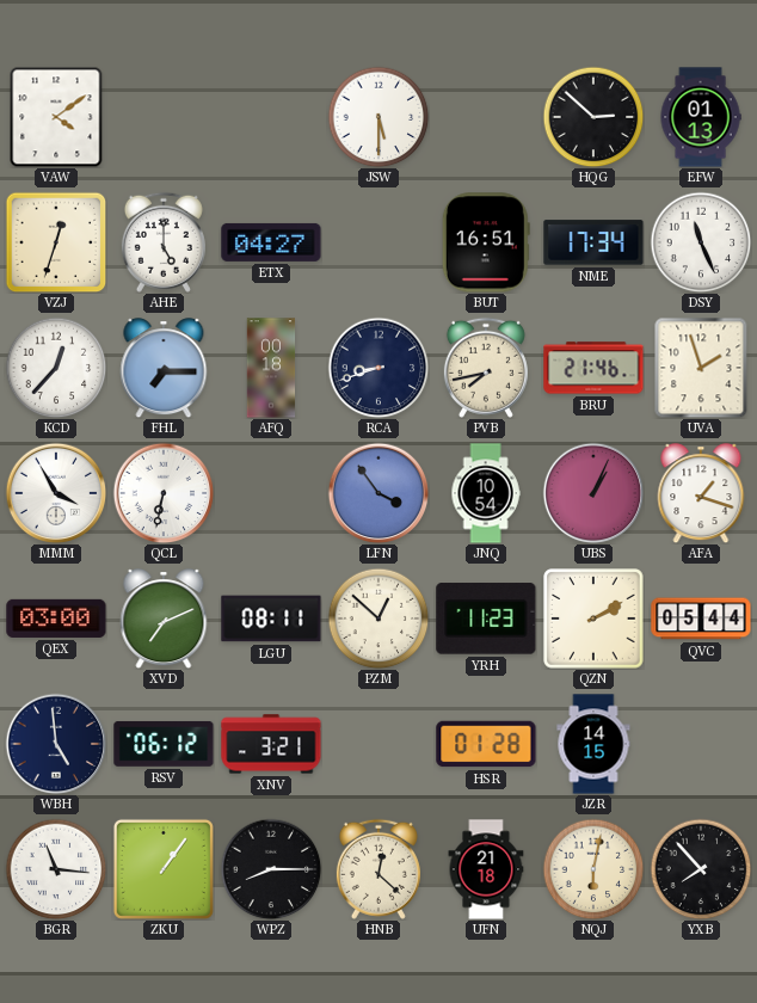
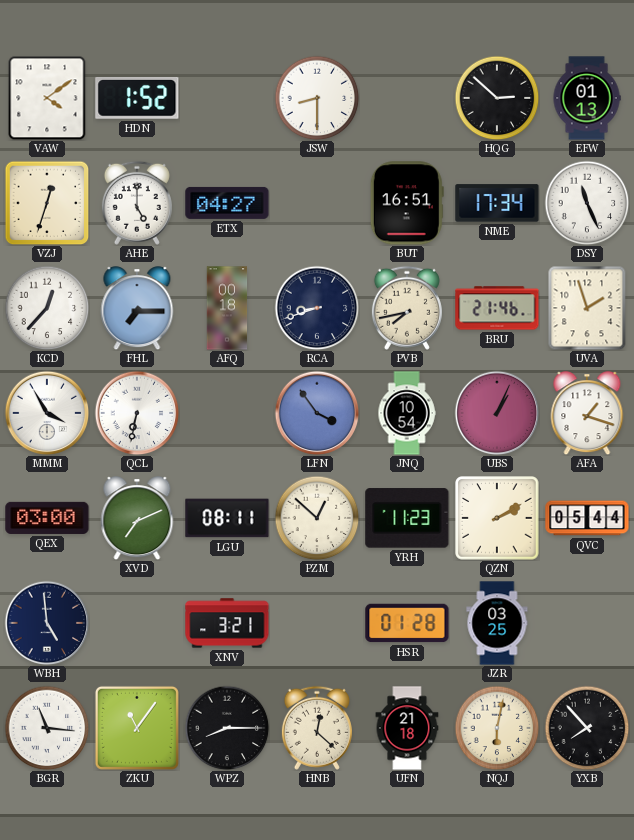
HDN: none -> 1:52
JSW: 5:30 -> 8:30
RSV: 06:12 -> none
JZR: 14:15 -> 03:25
ZKU: 1:06 -> 11:06
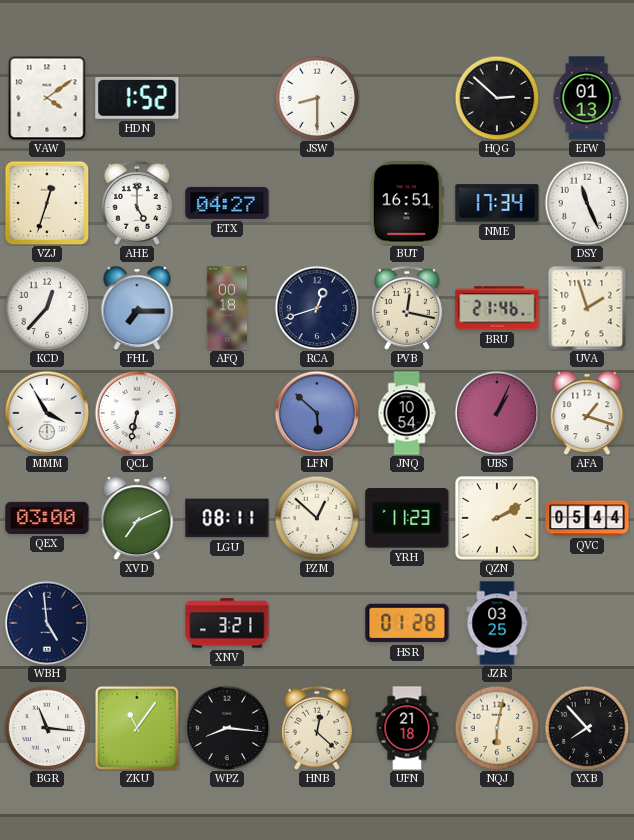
RCA: 8:42 -> 12:42
PVB: 7:43 -> 12:17
LFN: 3:54 -> 5:52
WPZ: 8:15 -> 8:16
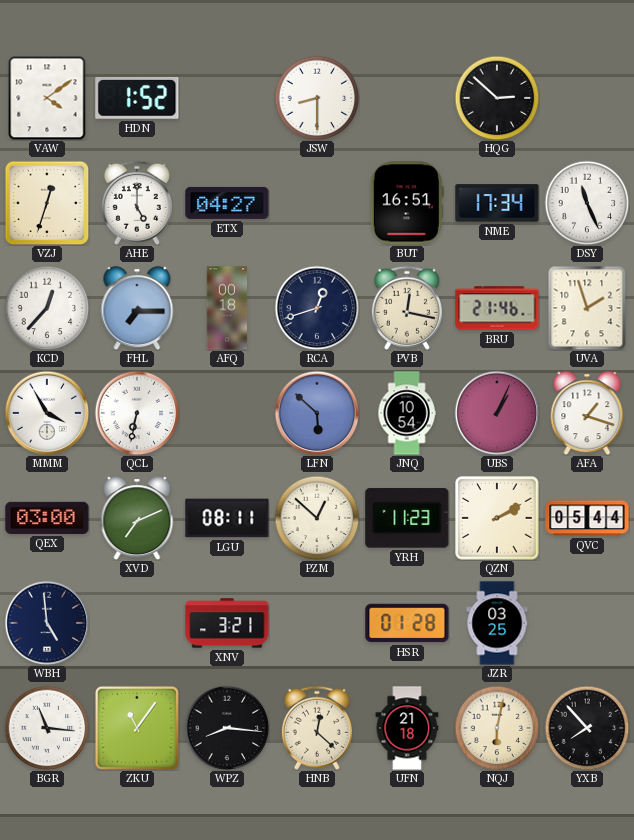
EFW: 01:13 -> none
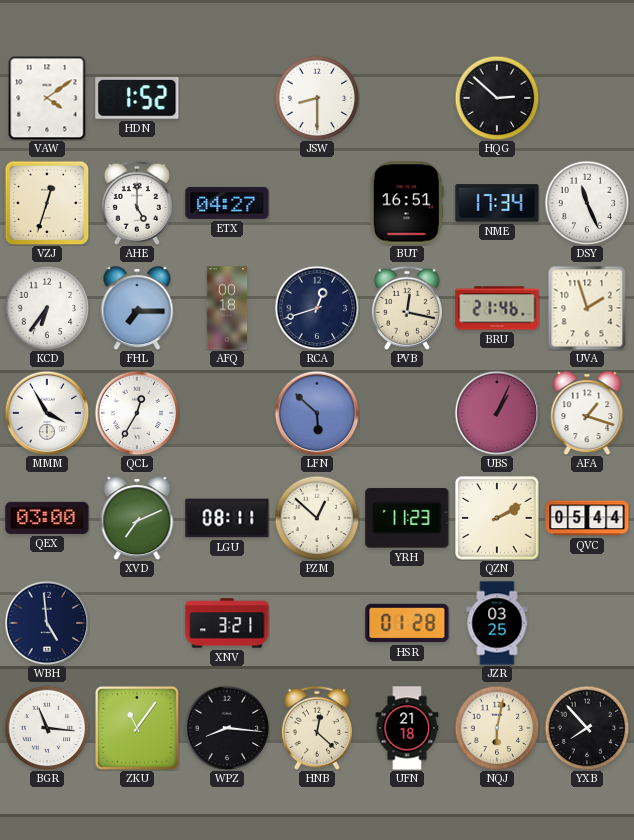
KCD: 12:37 -> 6:36
QCL: 6:32 -> 12:35
JNQ: 10:54 -> none
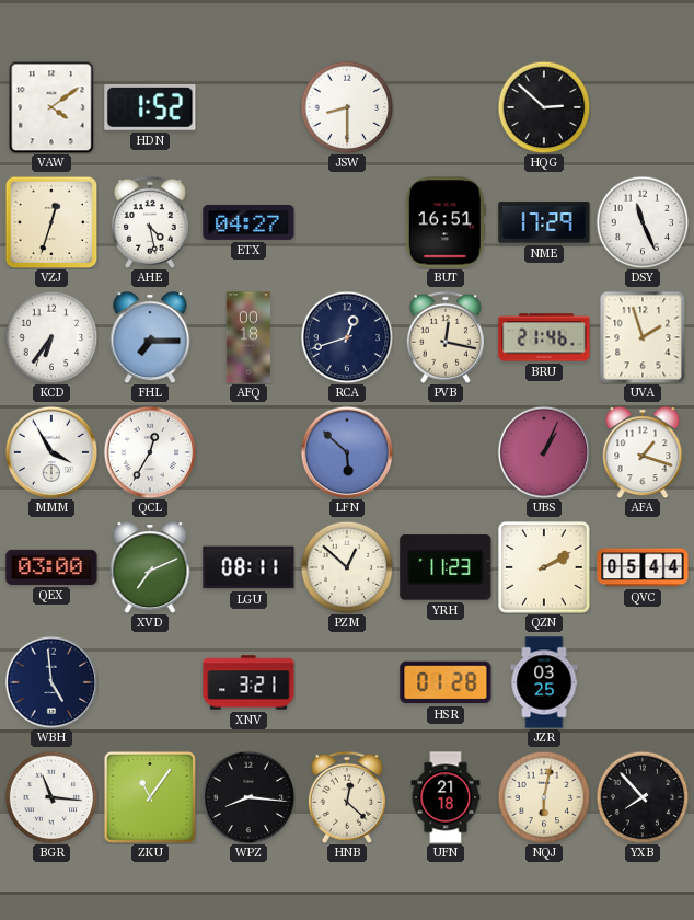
AHE: 5:00 -> 4:28
NME: 17:34 -> 17:29
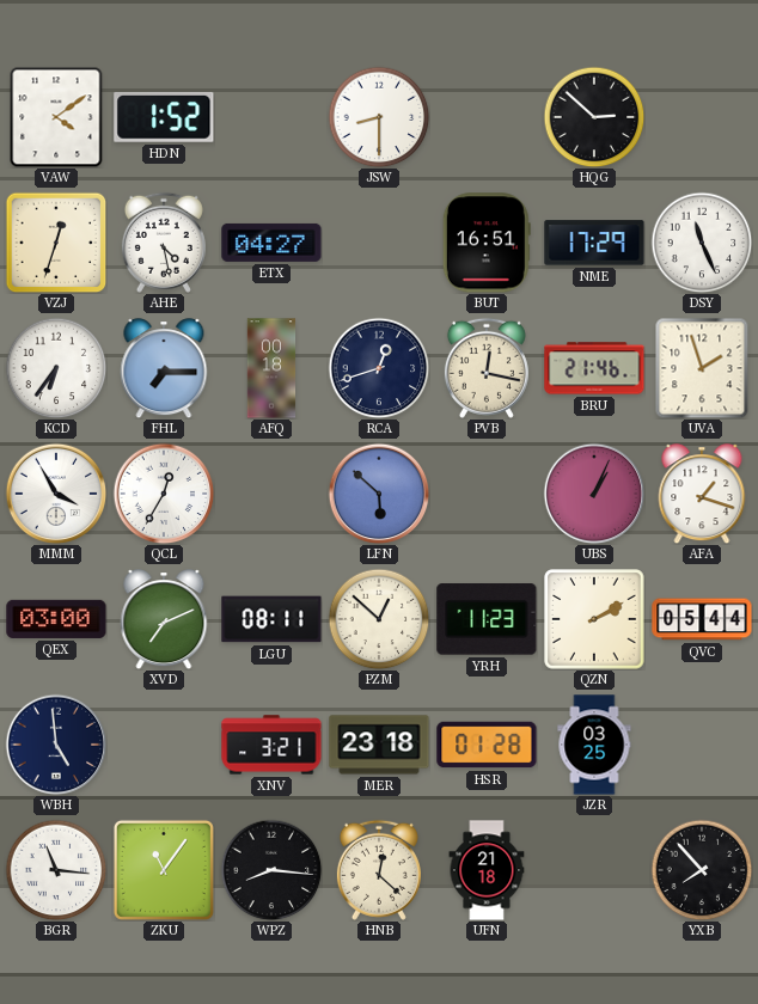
MER: none -> 23:18
NQJ: 6:02 -> none
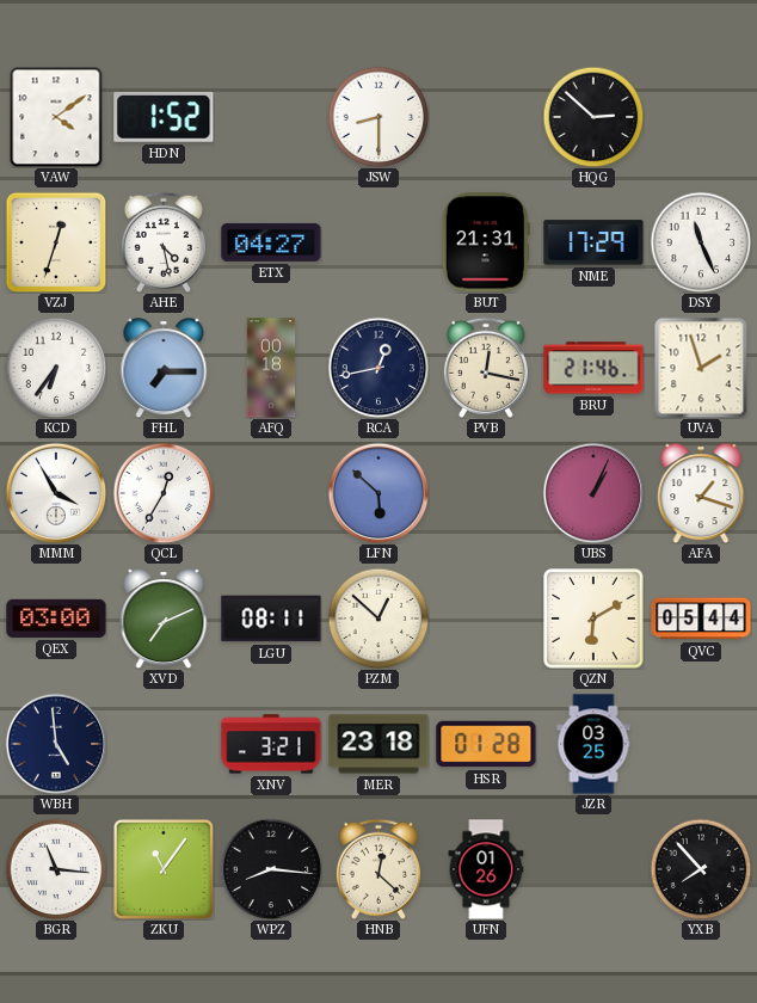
BUT: 16:51 -> 21:31
RCA: 12:42 -> 12:43
YRH: 11:23 -> none
QZN: 2:10 -> 6:10
UFN: 21:18 -> 01:26
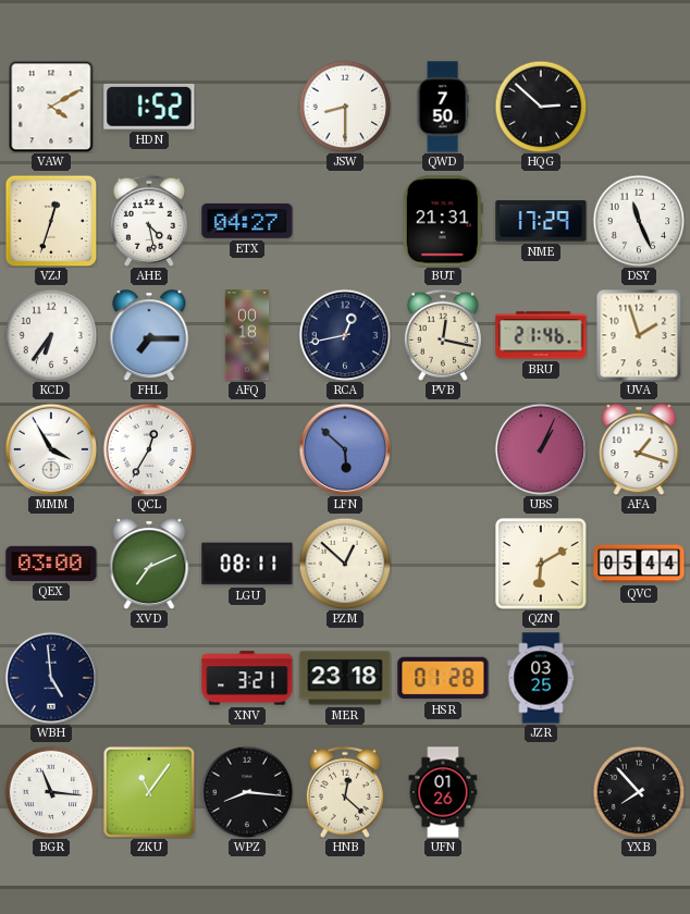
VAW: 4:09 -> 4:10
QWD: none -> 7:50
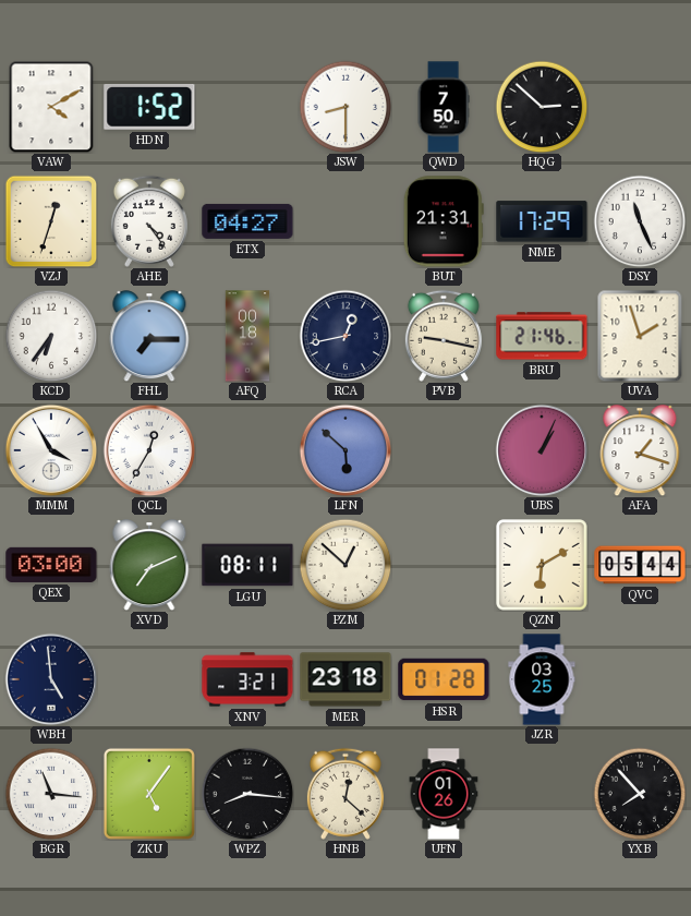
AHE: 4:28 -> 4:24
PVB: 12:17 -> 9:17
ZKU: 11:06 -> 5:06
